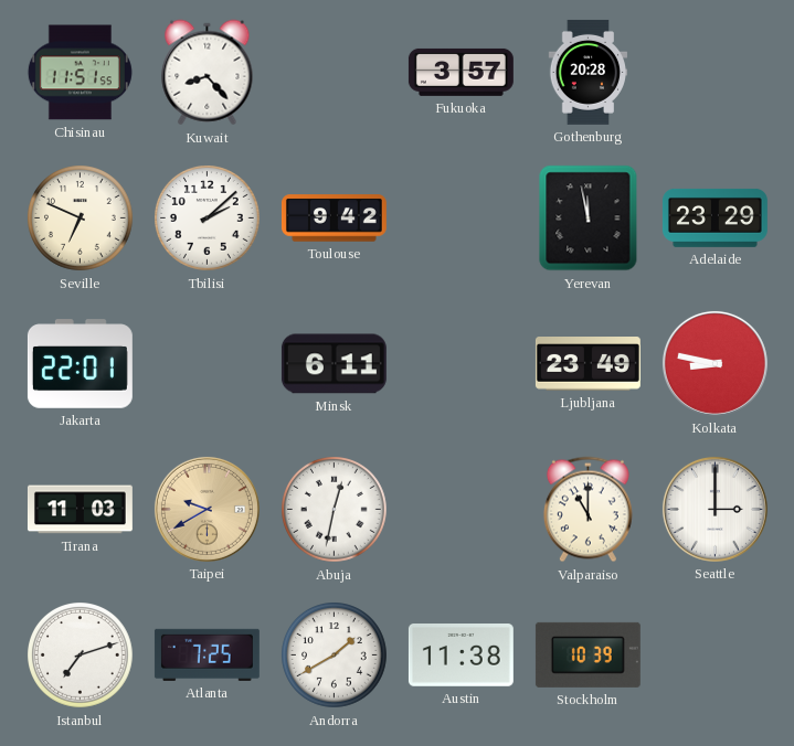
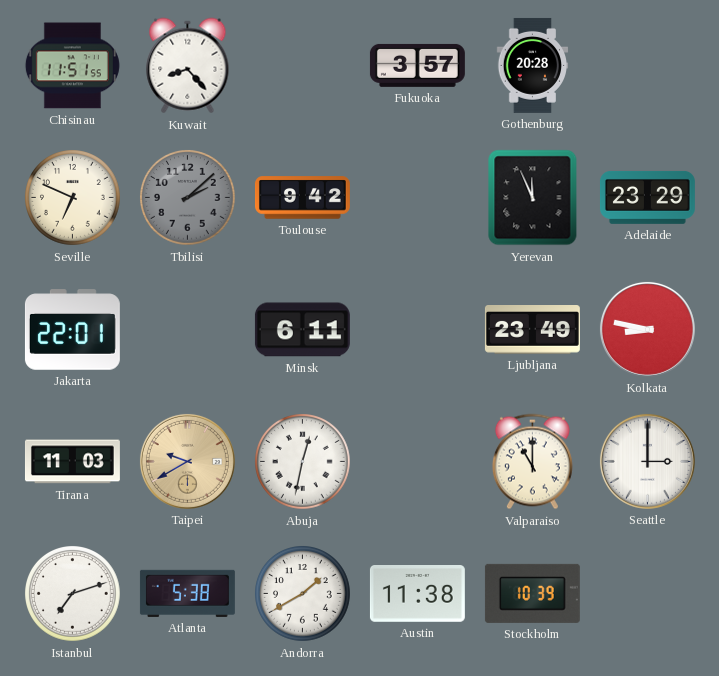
Tbilisi dial: white -> grey
Yerevan: 11:58 -> 11:56
Atlanta: 7:25 -> 5:38
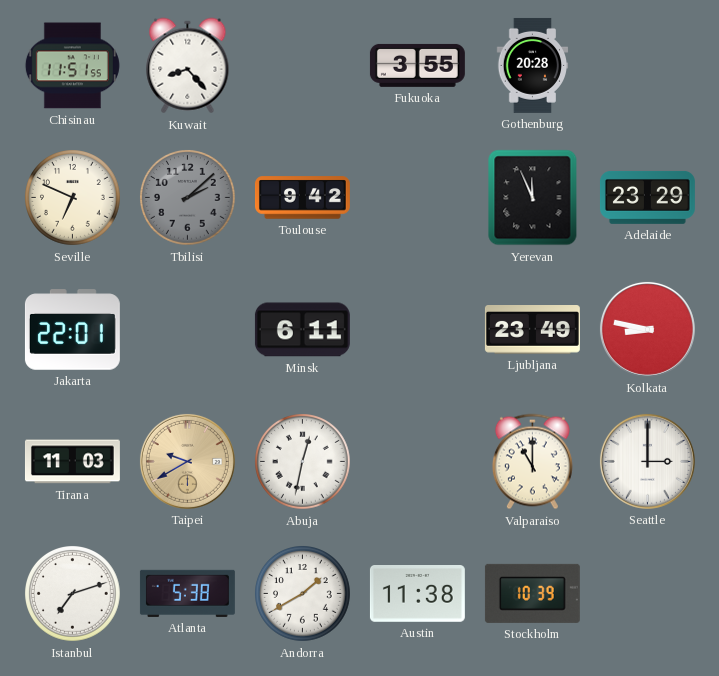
Fukuoka: 3:57 -> 3:55
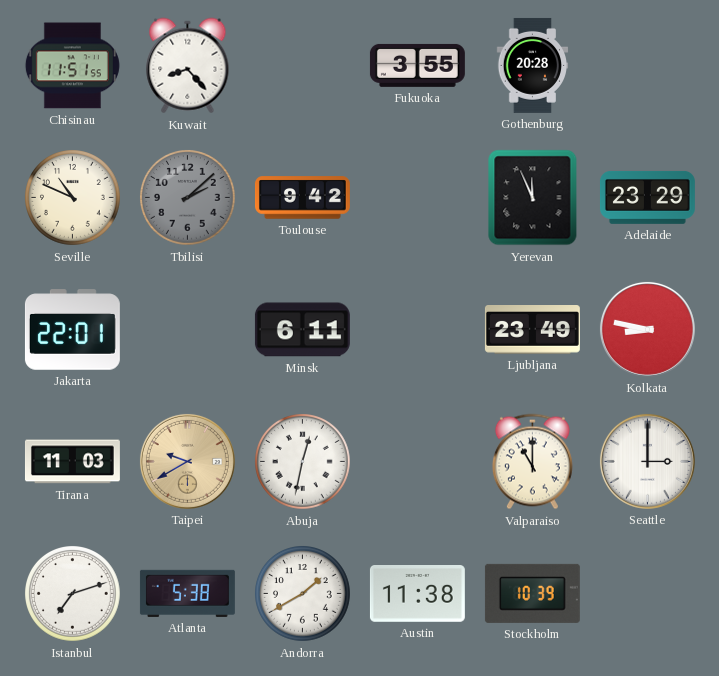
Seville: 6:49 -> 10:49
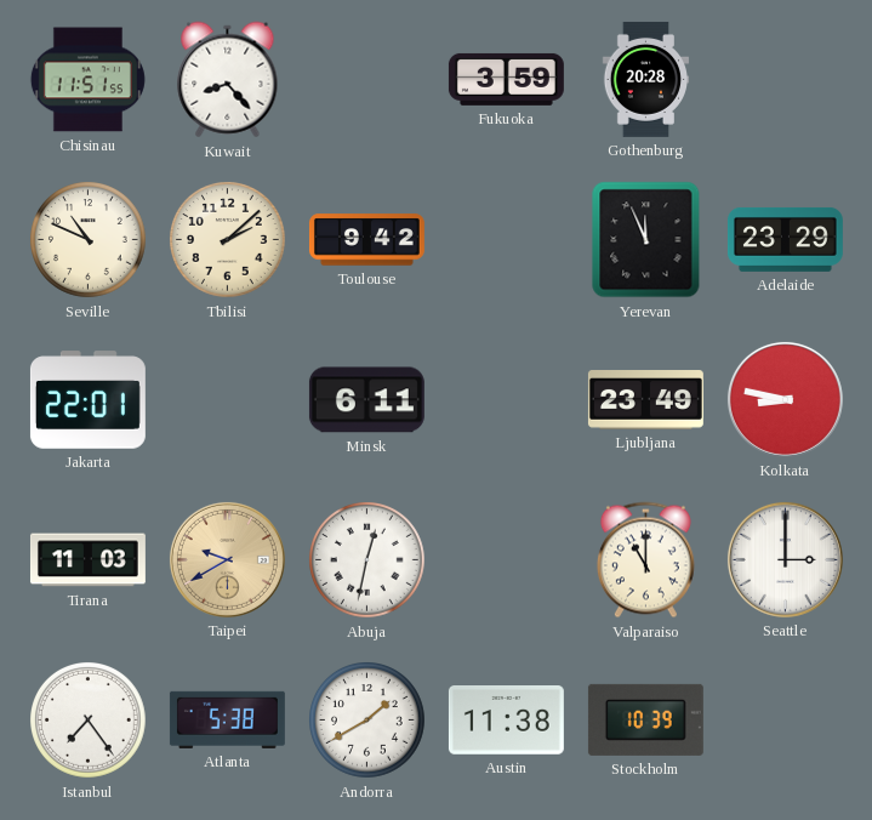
Fukuoka: 3:55 -> 3:59
Tbilisi dial: grey -> cream
Istanbul: 7:12 -> 7:24
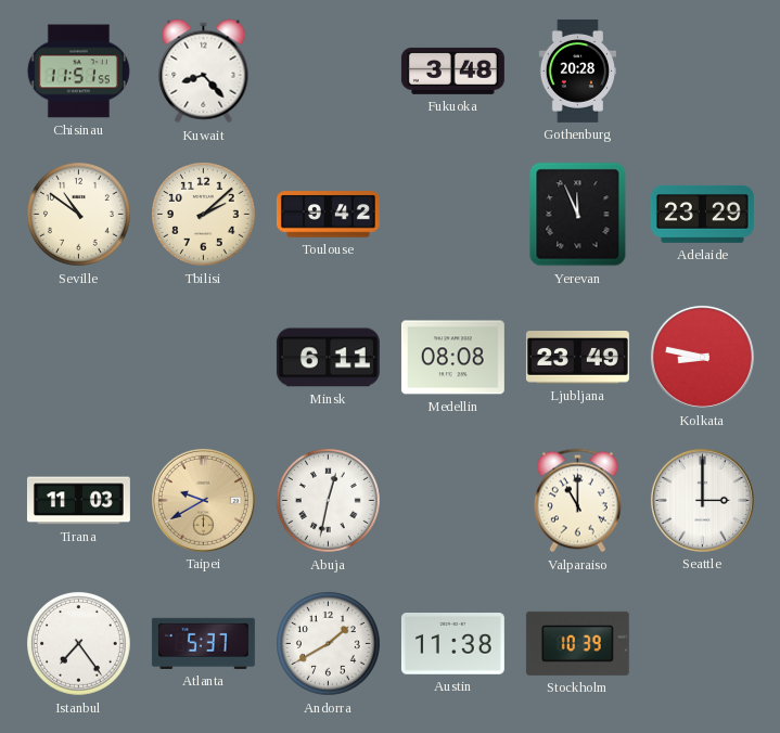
Fukuoka: 3:59 -> 3:48
Seville: 10:49 -> 10:51
Jakarta: 22:01 -> none
Medellin: none -> 08:08
Atlanta: 5:38 -> 5:37
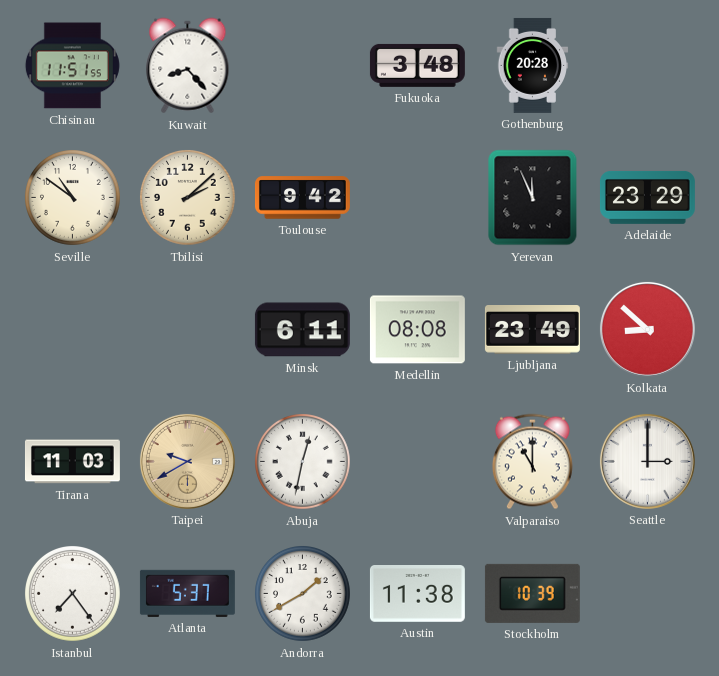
Kolkata: 8:47 -> 8:52
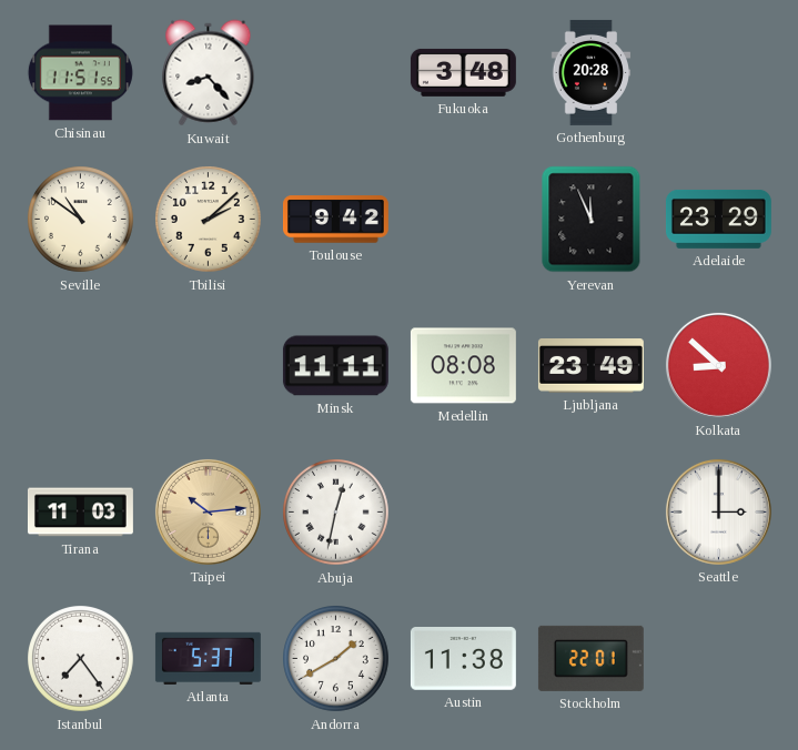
Minsk: 6:11 -> 11:11
Taipei: 9:40 -> 10:14
Valparaiso: 11:00 -> none
Stockholm: 10:39 -> 22:01
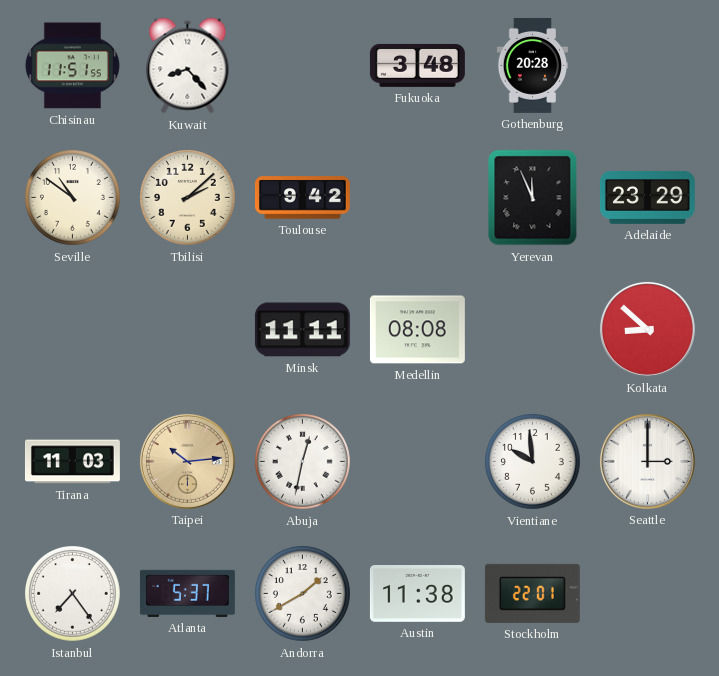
Ljubljana: 23:49 -> none
Vientiane: none -> 9:59
